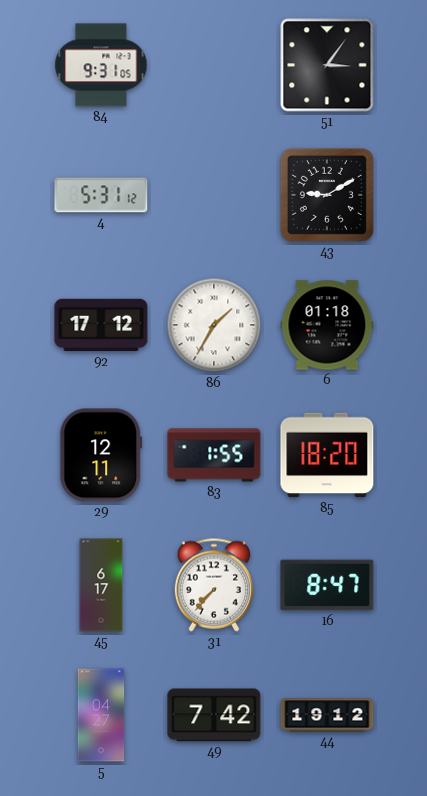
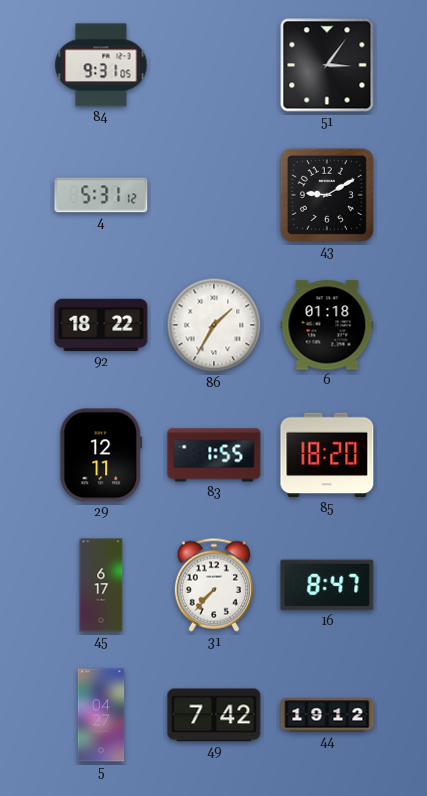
92: 17:12 -> 18:22
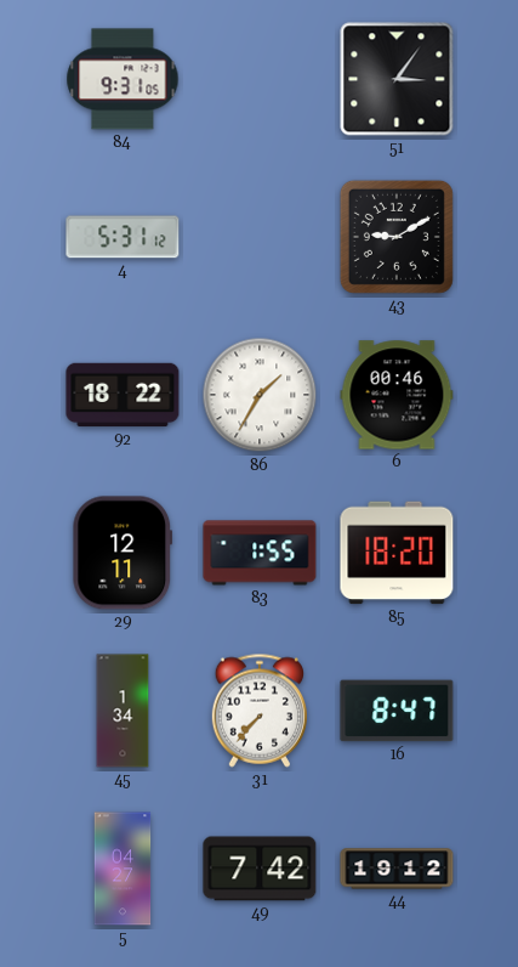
6: 01:18 -> 00:46
45: 6:17 -> 1:34
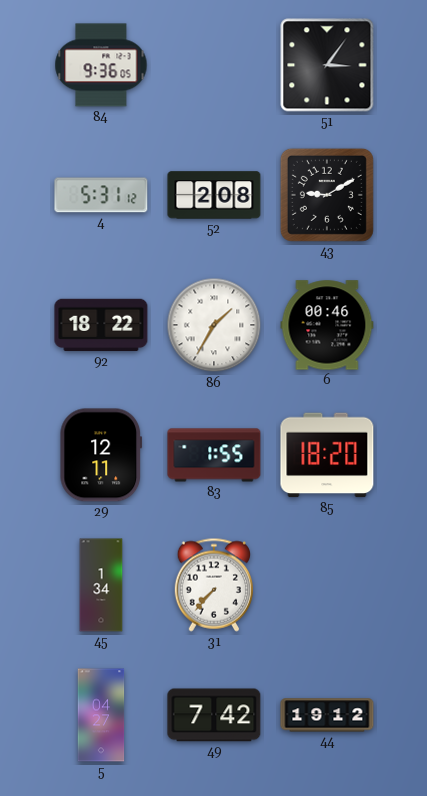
84: 9:31 -> 9:36
52: none -> 2:08
16: 8:47 -> none
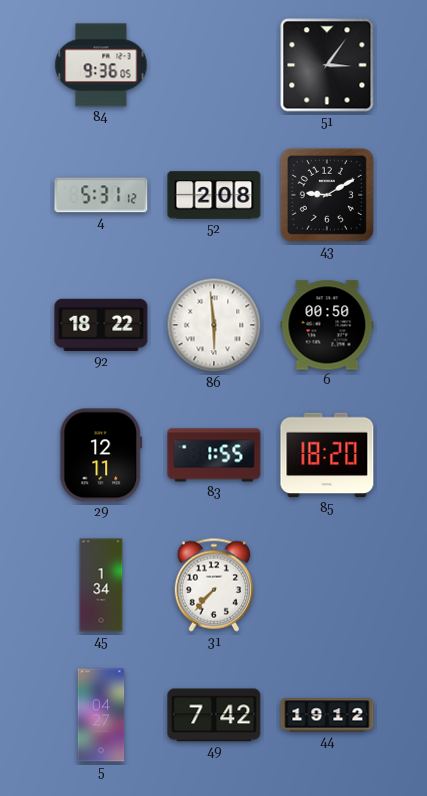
86: 1:35 -> 5:59
6: 00:46 -> 00:50
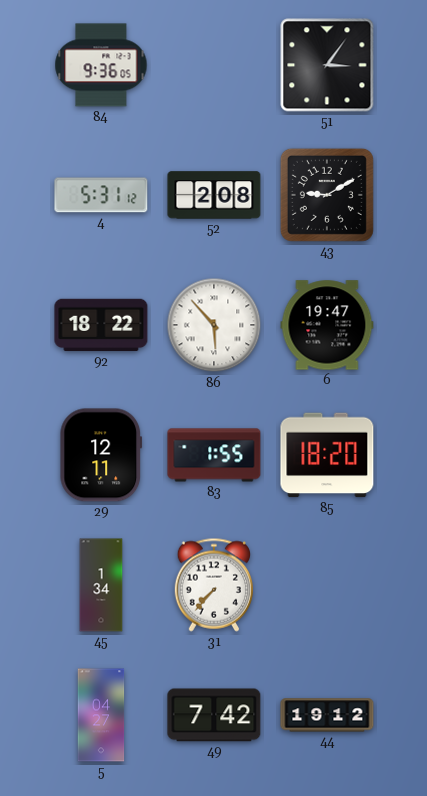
86: 5:59 -> 5:53
6: 00:50 -> 19:47
